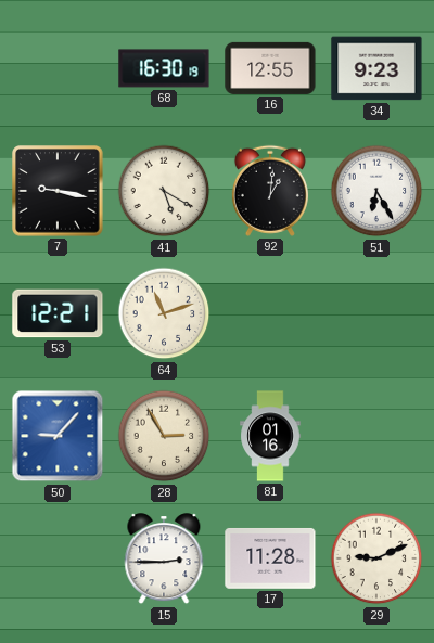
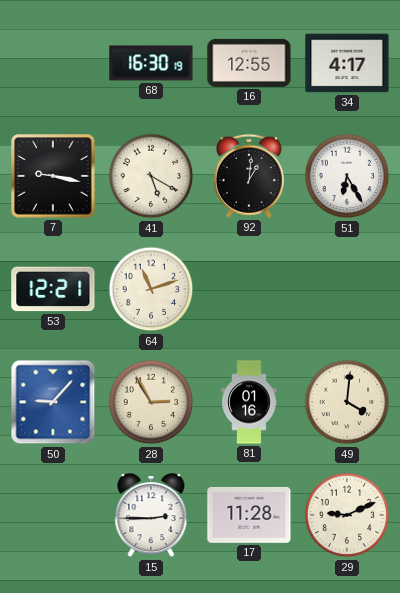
34: 9:23 -> 4:17
49: none -> 4:01
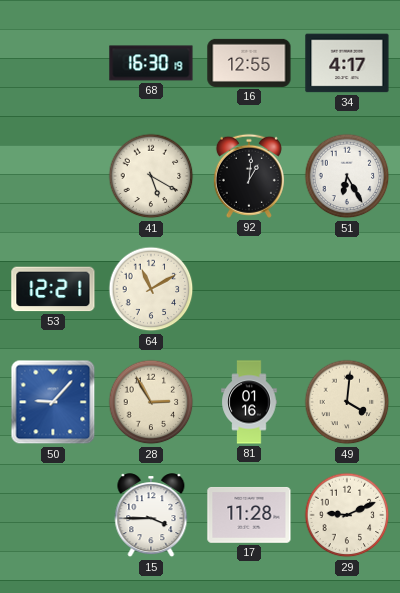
7: 9:17 -> none
64: 11:12 -> 11:10
15: 2:45 -> 3:45
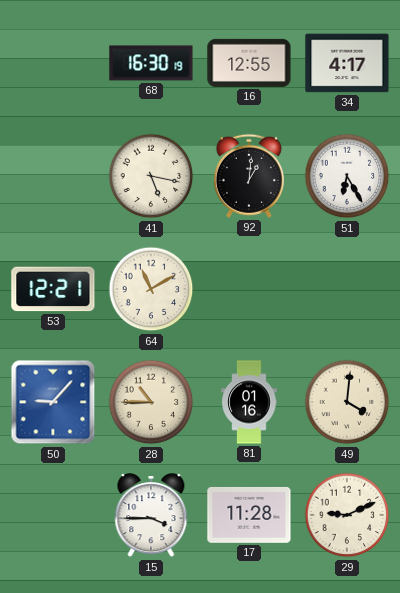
41: 5:20 -> 5:17
28: 2:55 -> 10:45
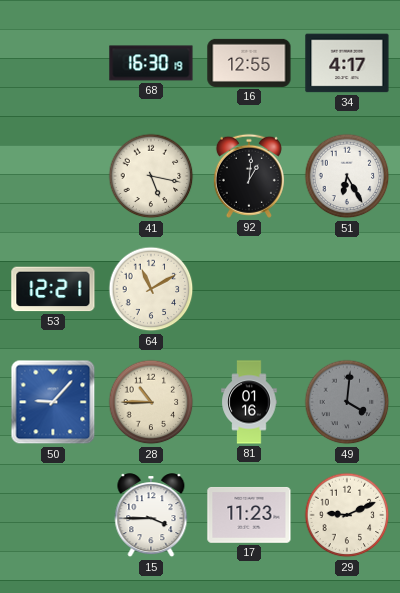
49 dial: cream -> grey
17: 11:28 -> 11:23
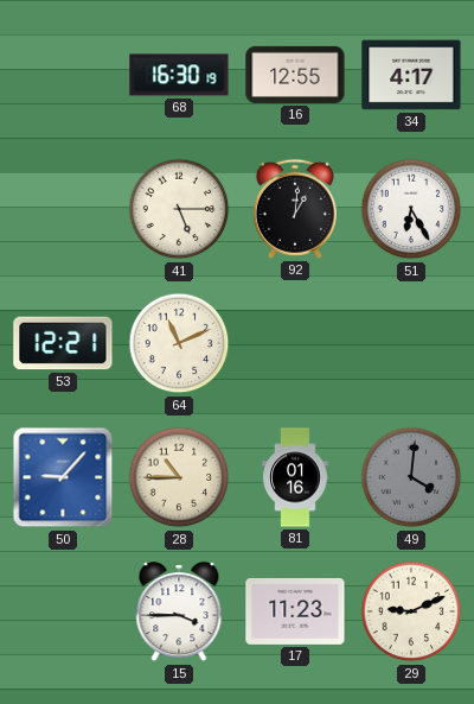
41: 5:17 -> 5:15
64: 11:10 -> 11:11
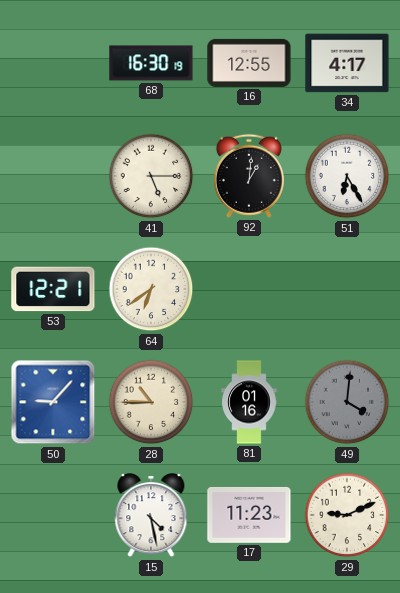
64: 11:11 -> 6:39
15: 3:45 -> 4:28
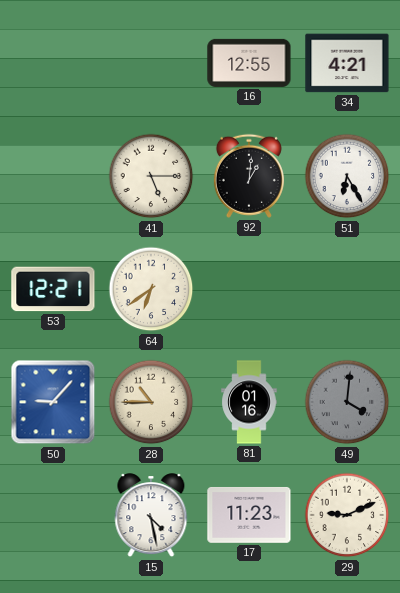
68: 16:30 -> none
34: 4:17 -> 4:21
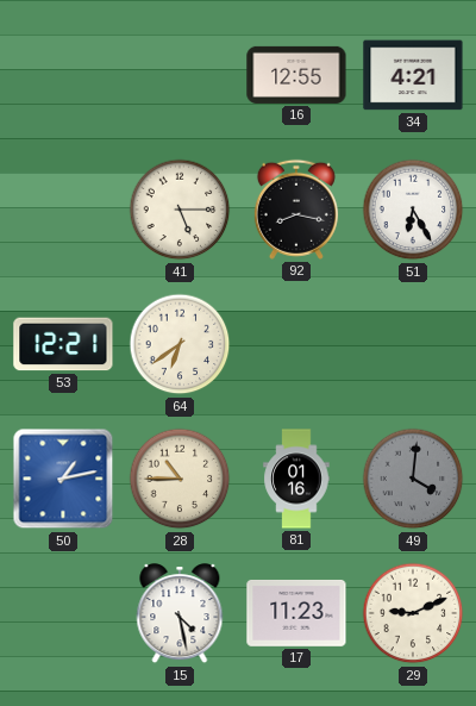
92: 1:01 -> 8:17
50: 9:07 -> 1:13
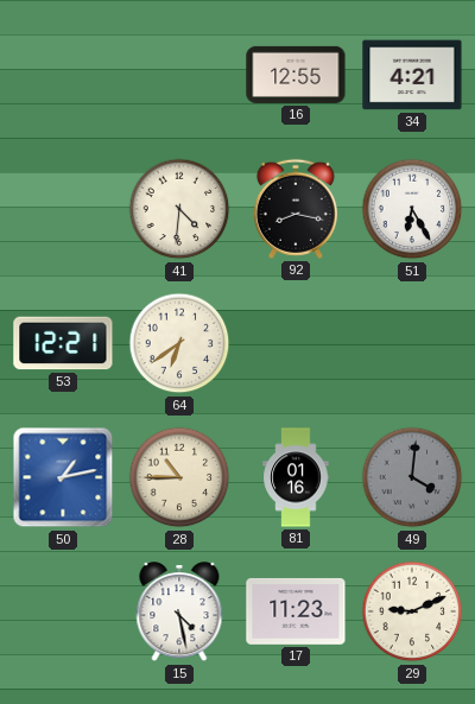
41: 5:15 -> 4:31
